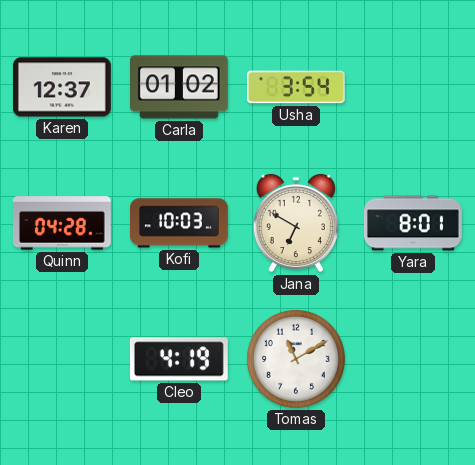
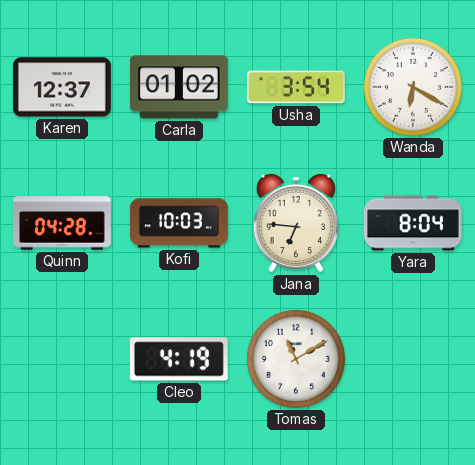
Wanda: none -> 6:20
Jana: 6:50 -> 6:46
Yara: 8:01 -> 8:04
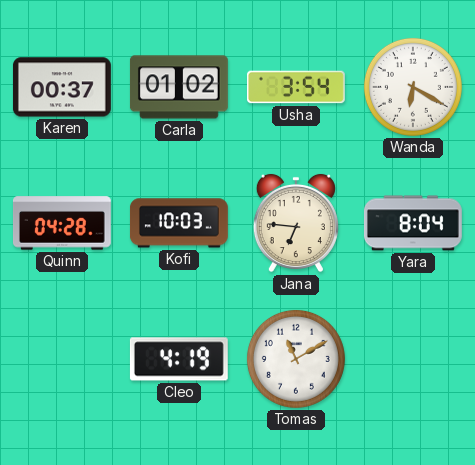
Karen: 12:37 -> 00:37
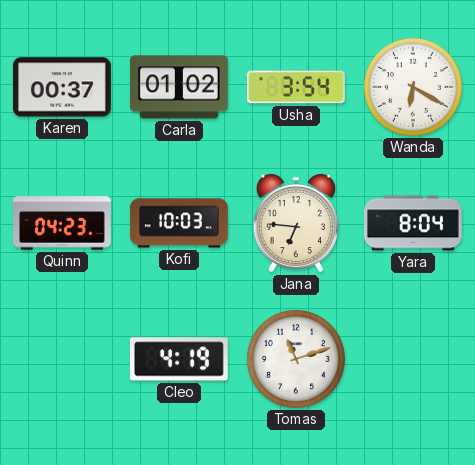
Quinn: 04:28 -> 04:23
Tomas: 11:10 -> 11:12
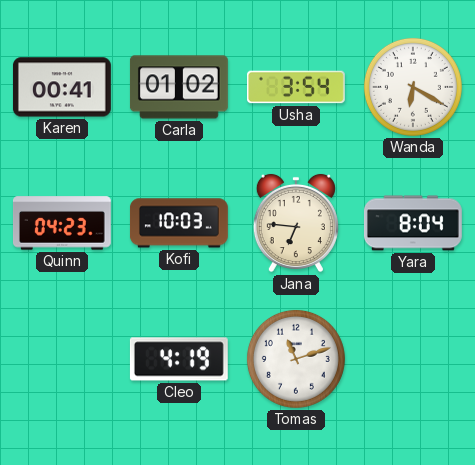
Karen: 00:37 -> 00:41
